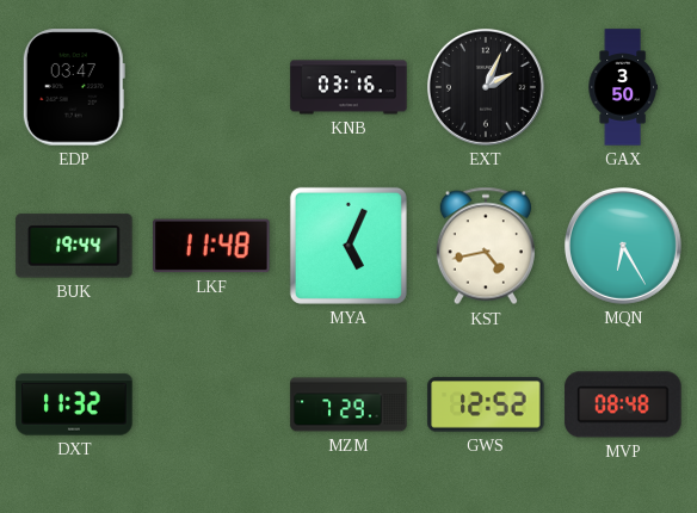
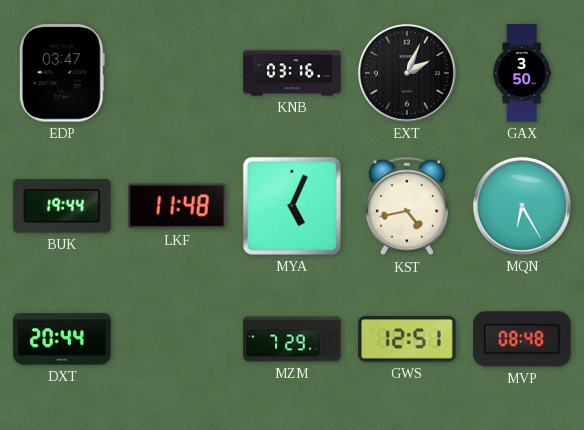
DXT: 11:32 -> 20:44
GWS: 12:52 -> 12:51
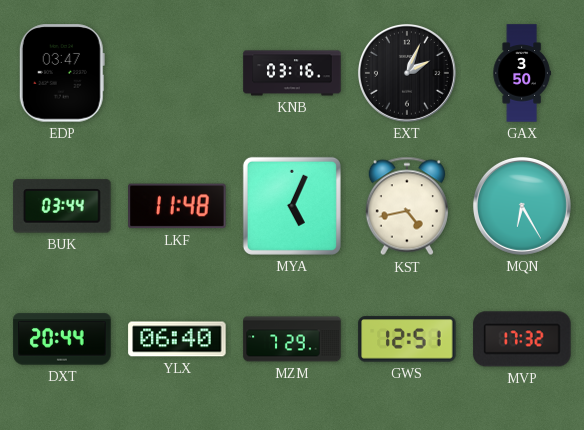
BUK: 19:44 -> 03:44
YLX: none -> 06:40
MVP: 08:48 -> 17:32
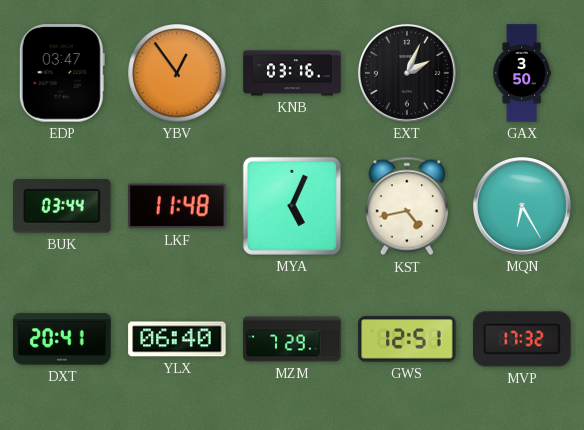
YBV: none -> 12:54
DXT: 20:44 -> 20:41
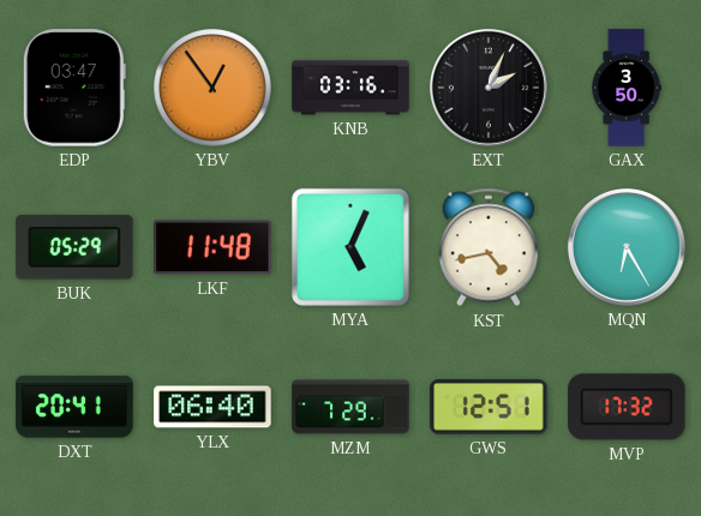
BUK: 03:44 -> 05:29
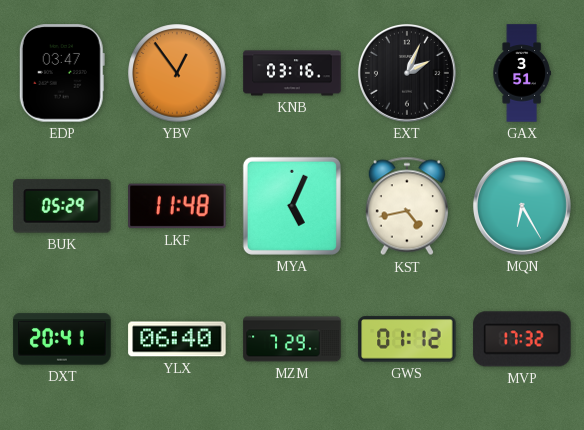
GAX: 3:50 -> 3:51
GWS: 12:51 -> 01:12
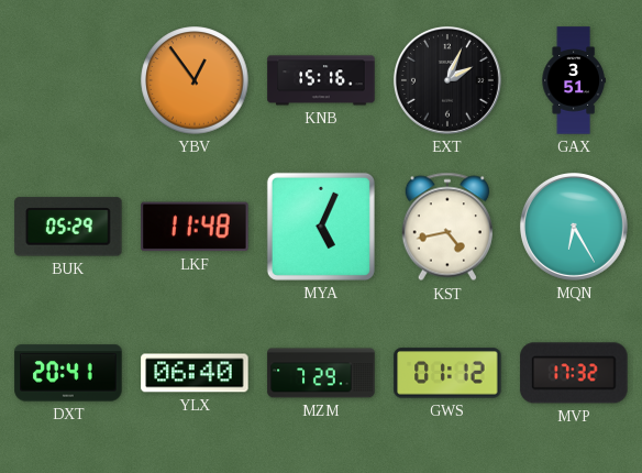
EDP: 03:47 -> none
KNB: 03:16 -> 15:16
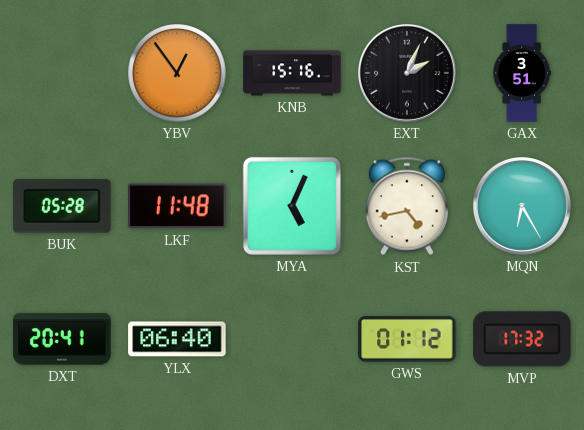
BUK: 05:29 -> 05:28
MZM: 7:29 -> none
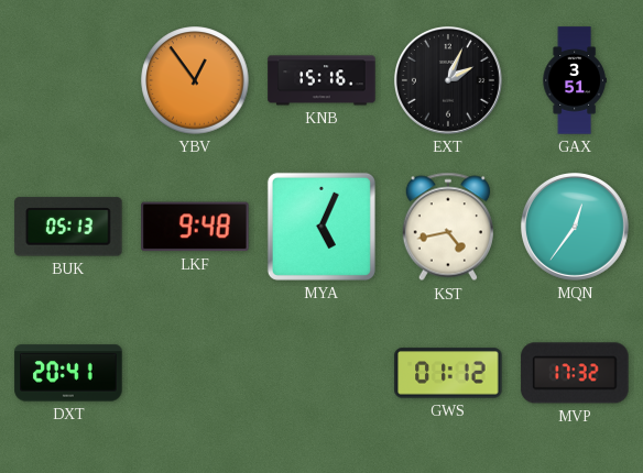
BUK: 05:28 -> 05:13
LKF: 11:48 -> 9:48
MQN: 6:25 -> 12:36
YLX: 06:40 -> none
